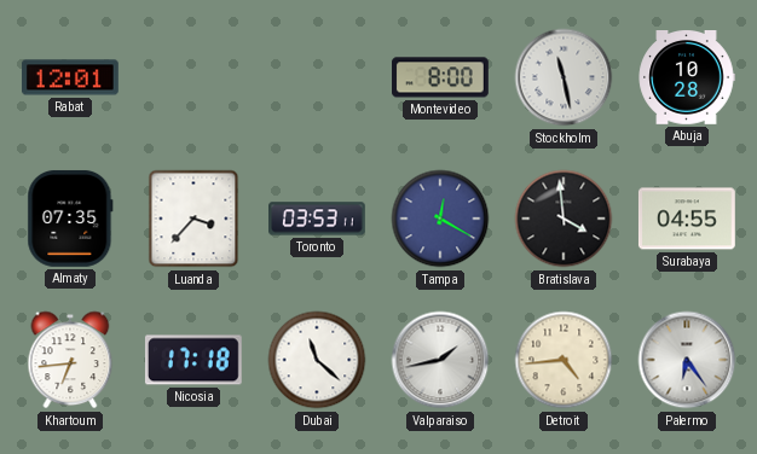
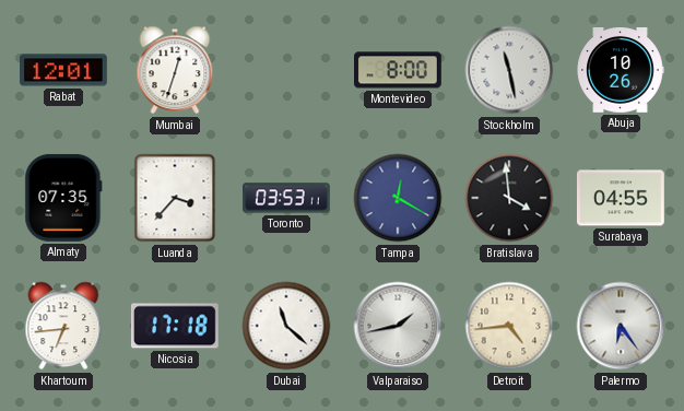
Mumbai: none -> 12:33
Abuja: 10:28 -> 10:26
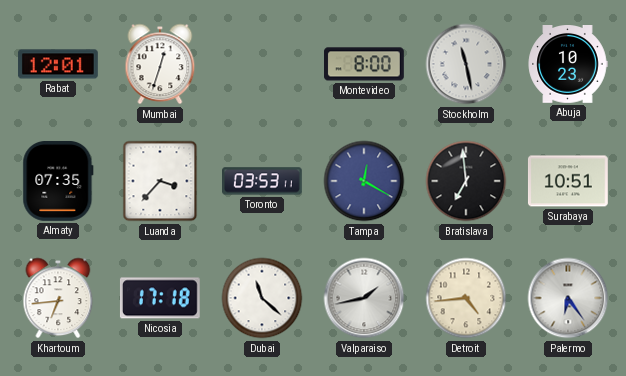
Abuja: 10:26 -> 10:23
Bratislava: 3:59 -> 6:59
Surabaya: 04:55 -> 10:51
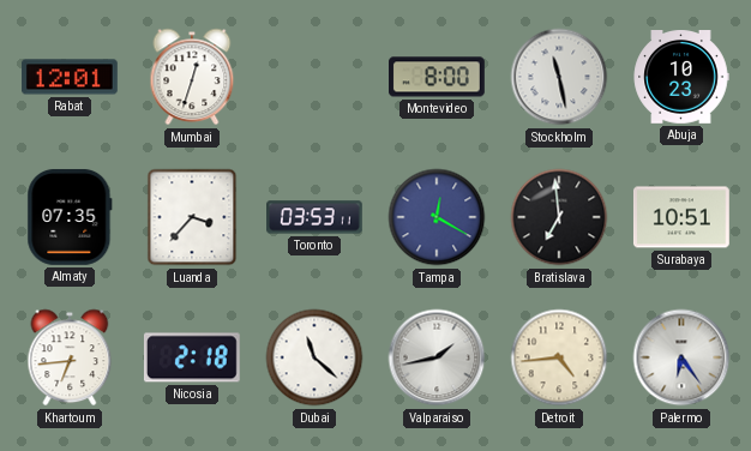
Nicosia: 17:18 -> 2:18
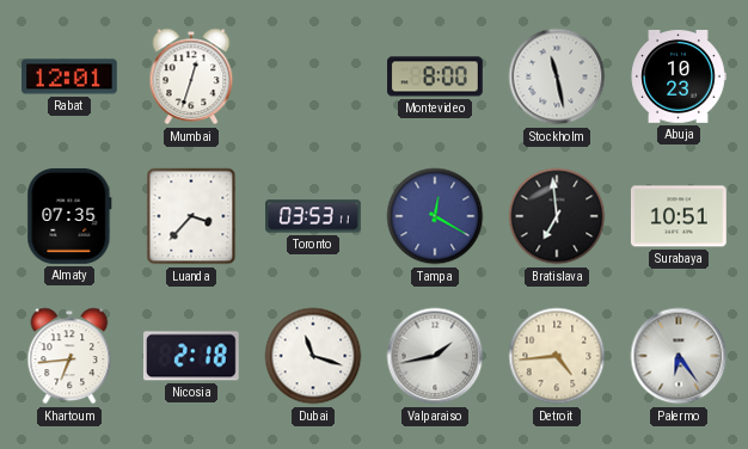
Dubai: 11:22 -> 11:18
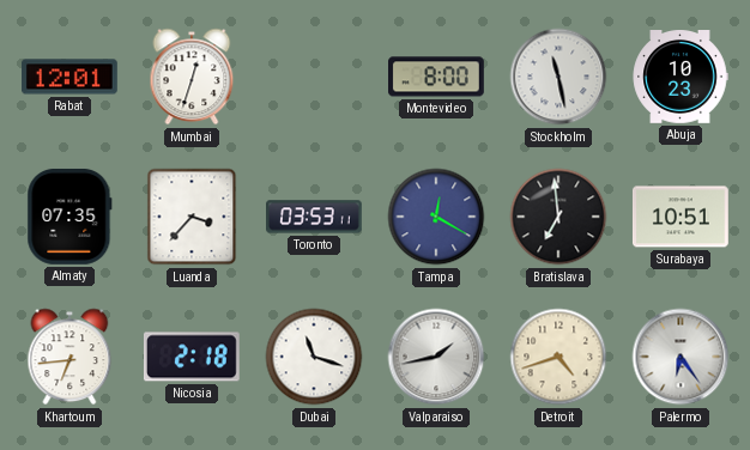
Detroit: 4:44 -> 4:42
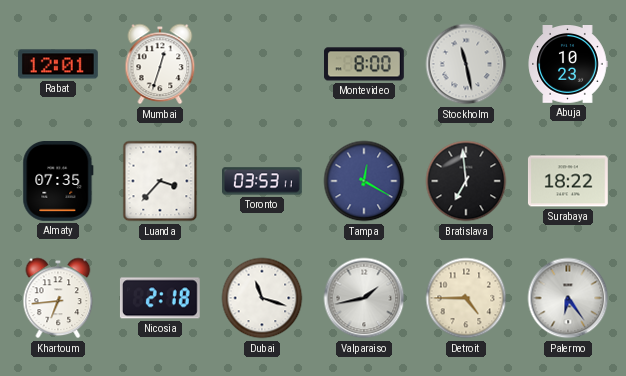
Surabaya: 10:51 -> 18:22
Detroit: 4:42 -> 4:45
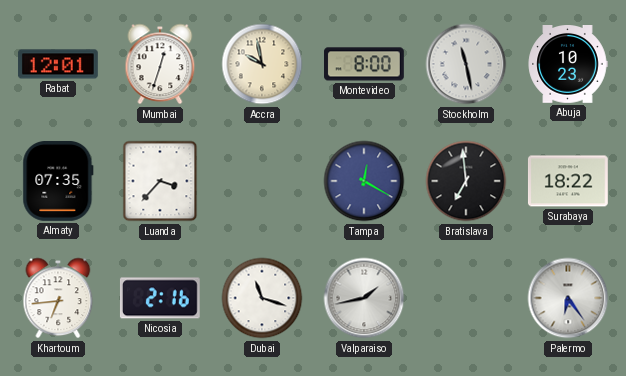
Accra: none -> 9:58
Toronto: 03:53 -> none
Nicosia: 2:18 -> 2:16
Detroit: 4:45 -> none
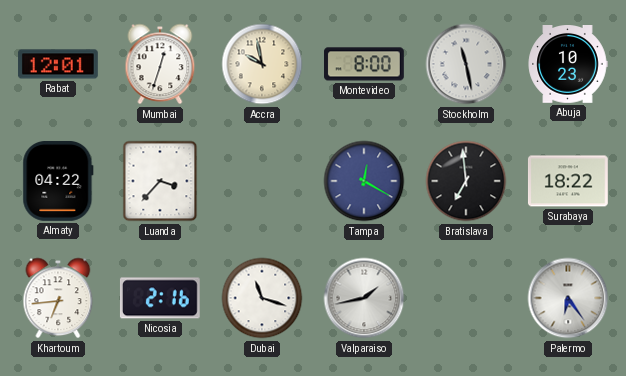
Almaty: 07:35 -> 04:22
